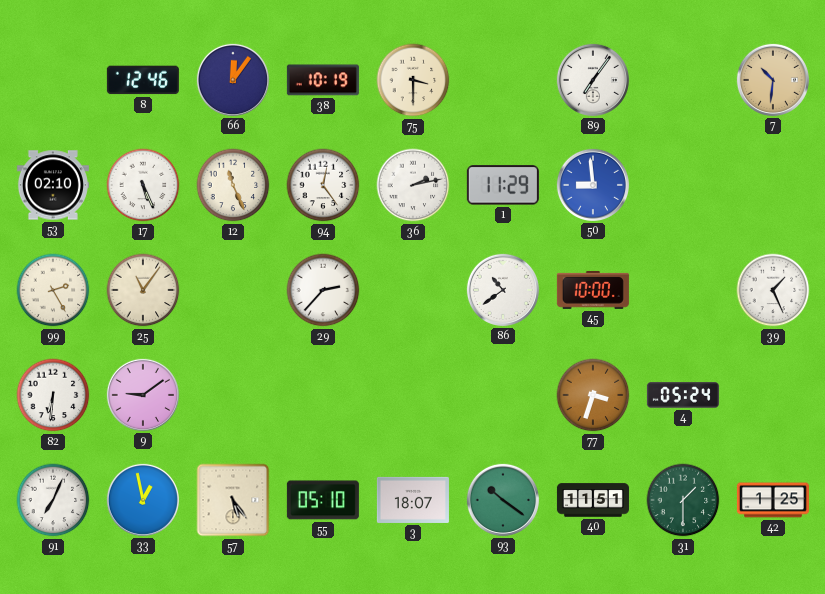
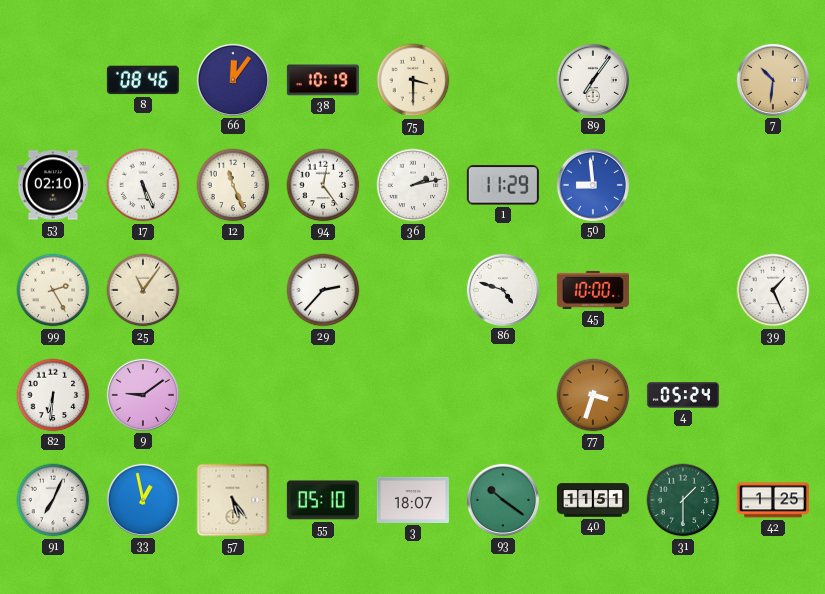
8: 12:46 -> 08:46
86: 10:39 -> 4:48
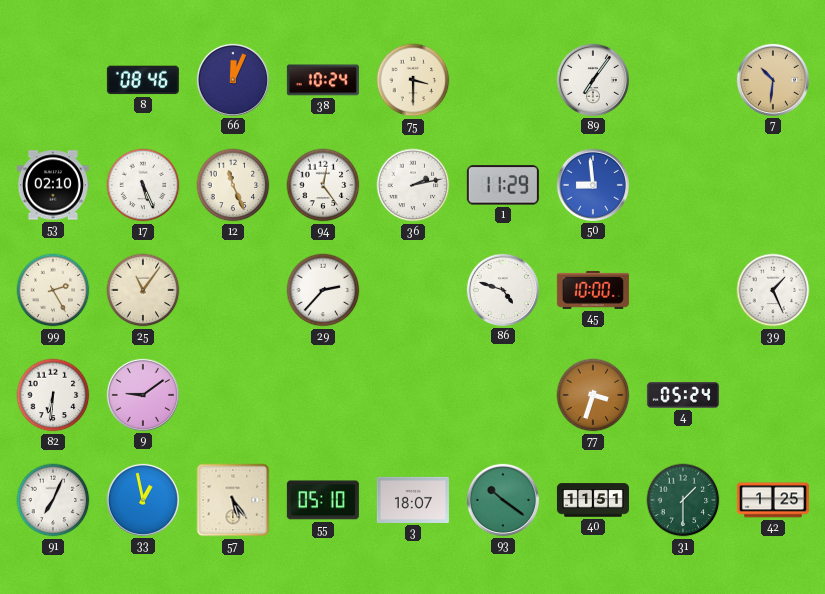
66: 12:06 -> 12:04
38: 10:19 -> 10:24
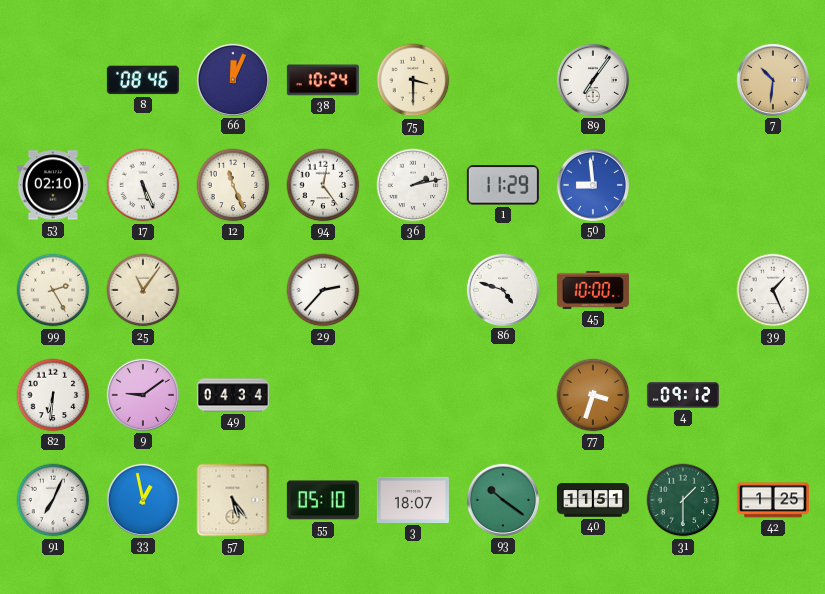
49: none -> 04:34
4: 05:24 -> 09:12
